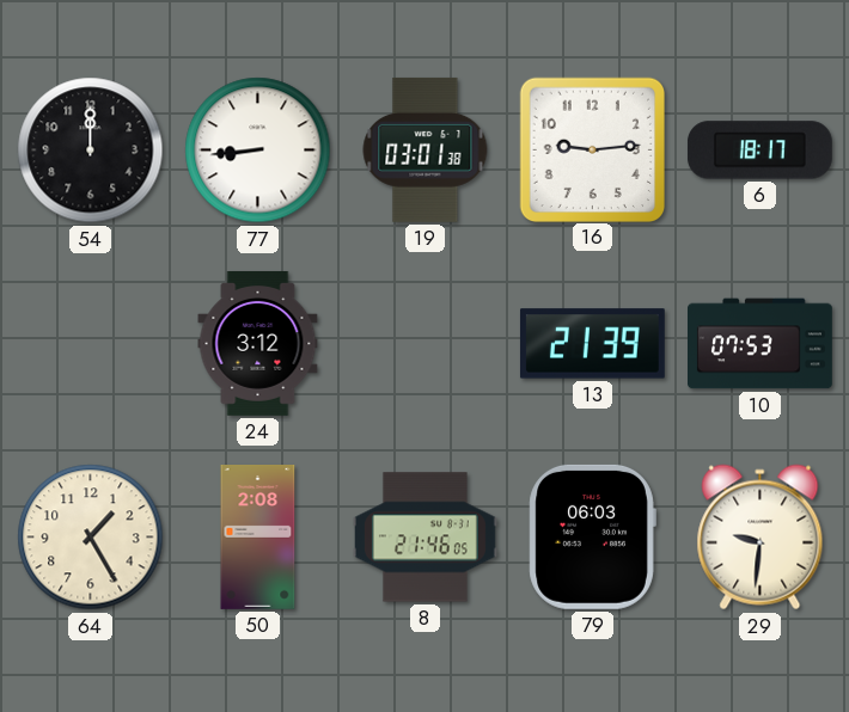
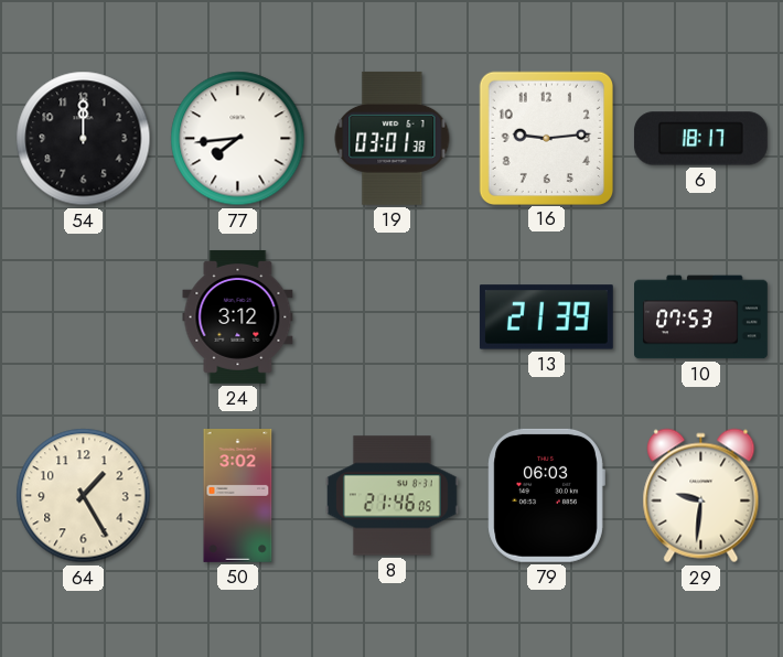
77: 8:44 -> 7:44
50: 2:08 -> 3:02
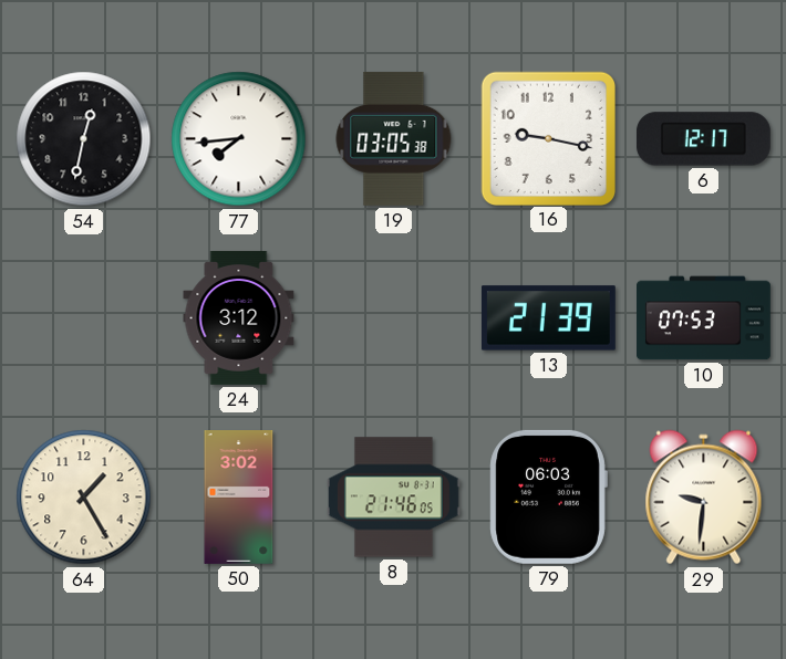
54: 12:00 -> 12:32
19: 03:01 -> 03:05
16: 9:14 -> 9:17
6: 18:17 -> 12:17
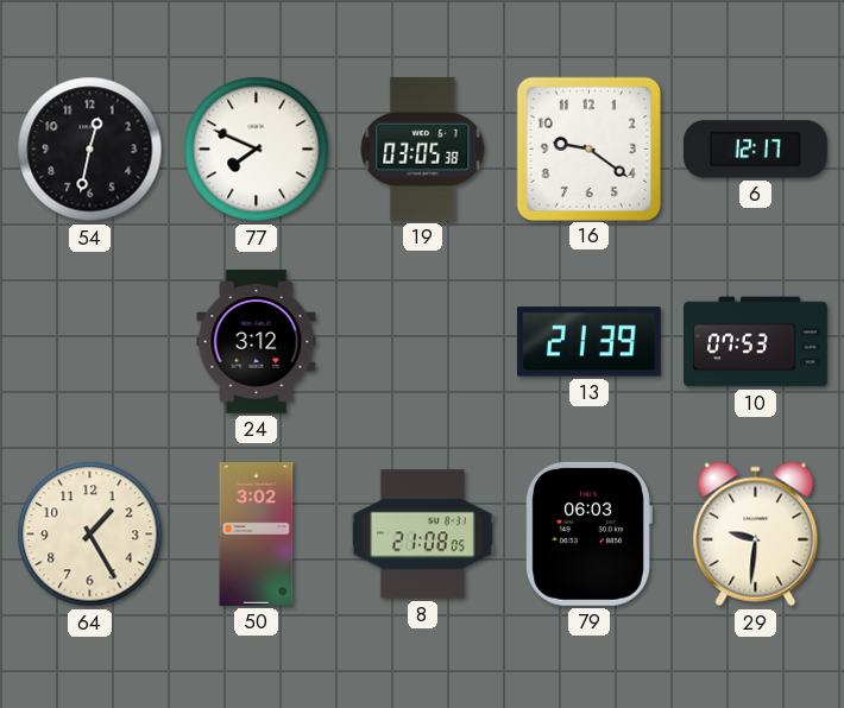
77: 7:44 -> 7:49
16: 9:17 -> 9:21
8: 21:46 -> 21:08
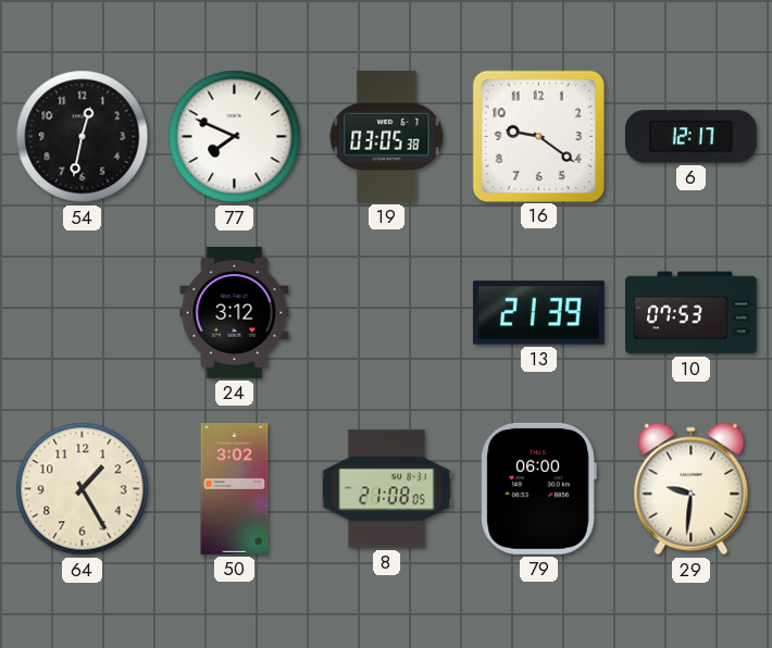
79: 06:03 -> 06:00
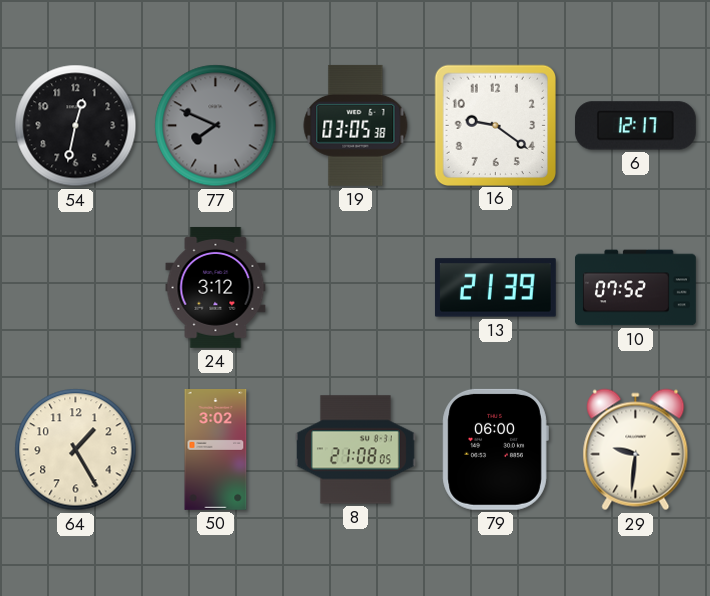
77 dial: white -> grey
10: 07:53 -> 07:52
